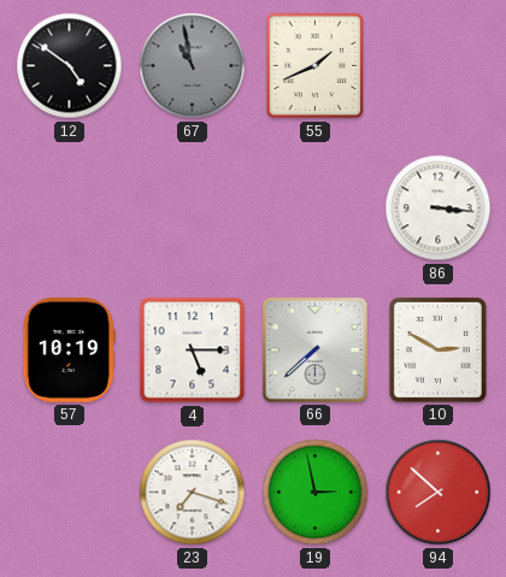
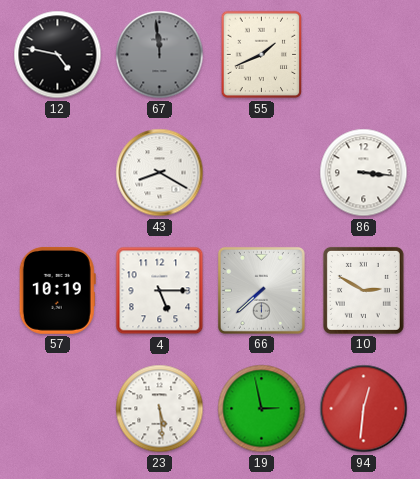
12: 4:51 -> 4:47
67: 10:58 -> 11:59
43: none -> 8:20
23: 7:18 -> 5:29
94: 7:52 -> 12:31
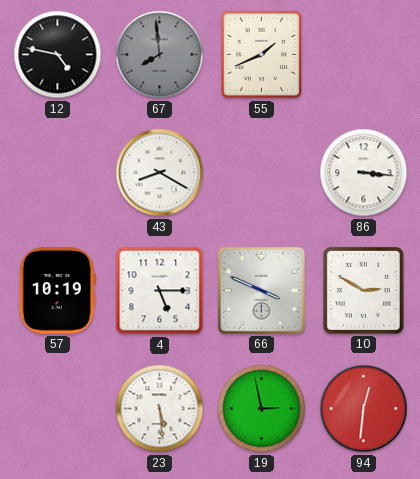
67: 11:59 -> 7:59
66: 7:38 -> 3:49
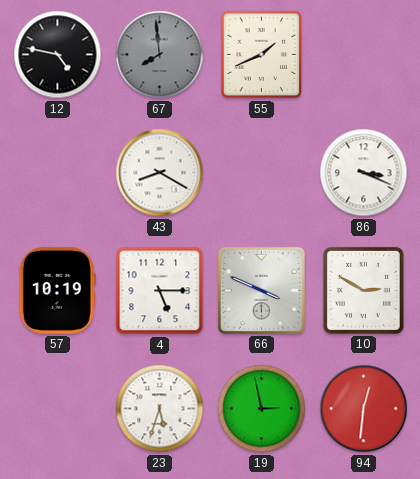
86: 3:16 -> 3:19
23: 5:29 -> 5:33
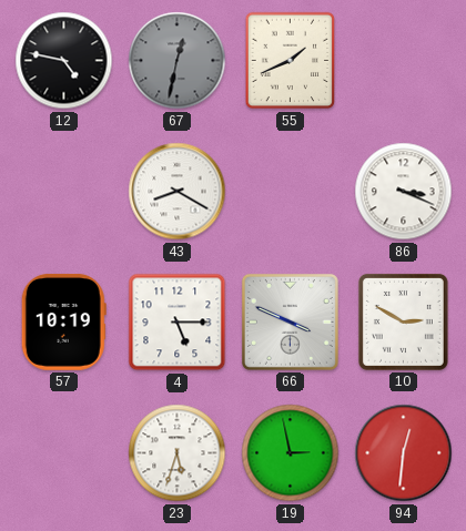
67: 7:59 -> 12:32
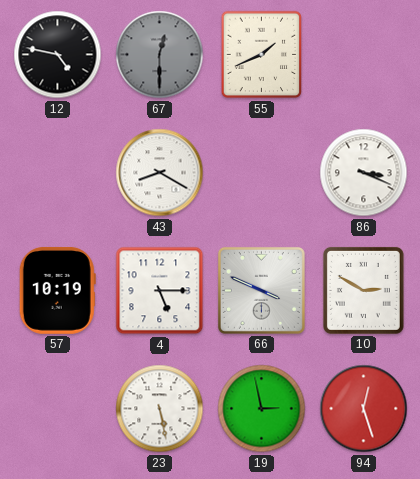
67: 12:32 -> 12:30
23: 5:33 -> 5:28
94: 12:31 -> 12:27
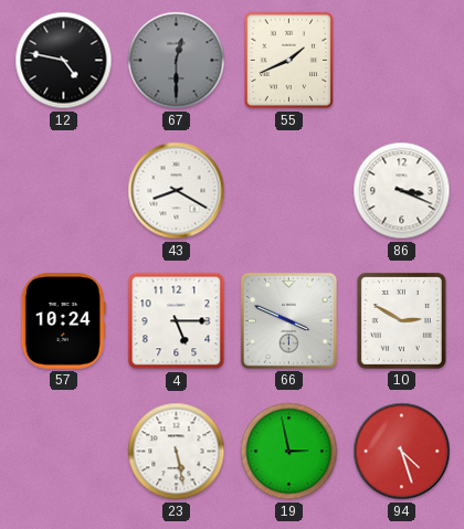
57: 10:19 -> 10:24
94: 12:27 -> 4:27
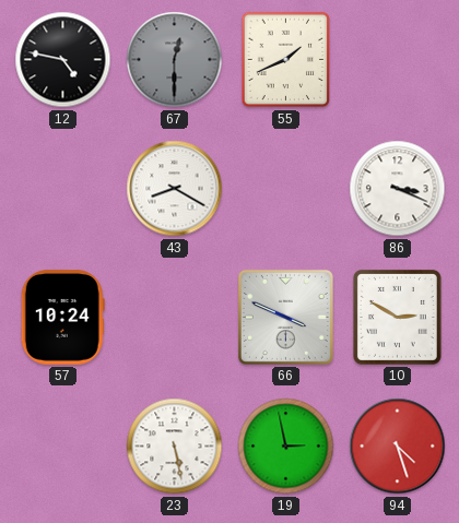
4: 5:15 -> none
